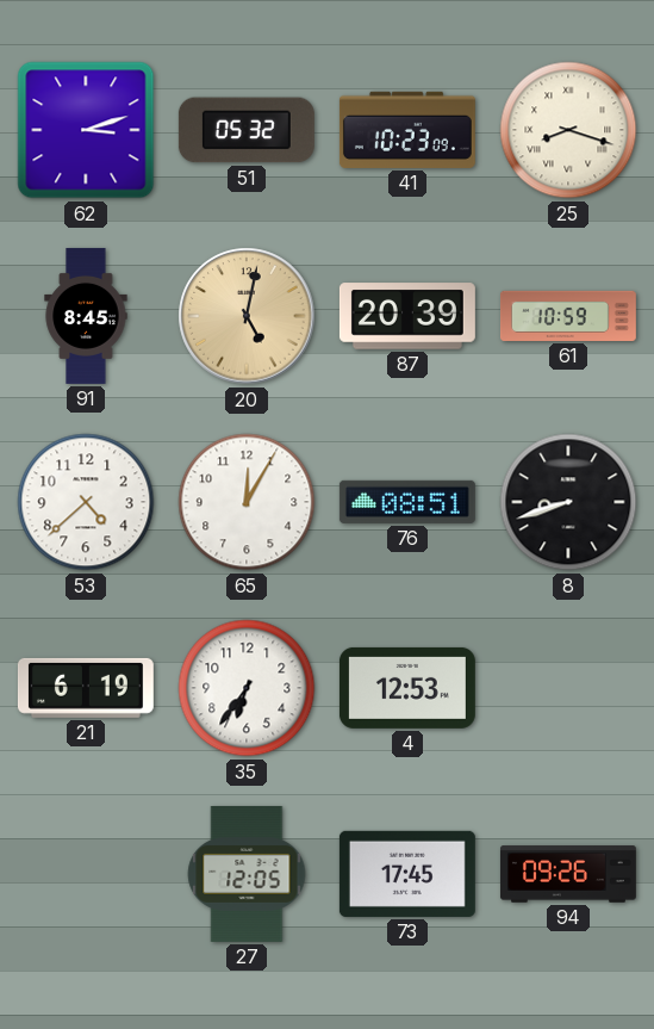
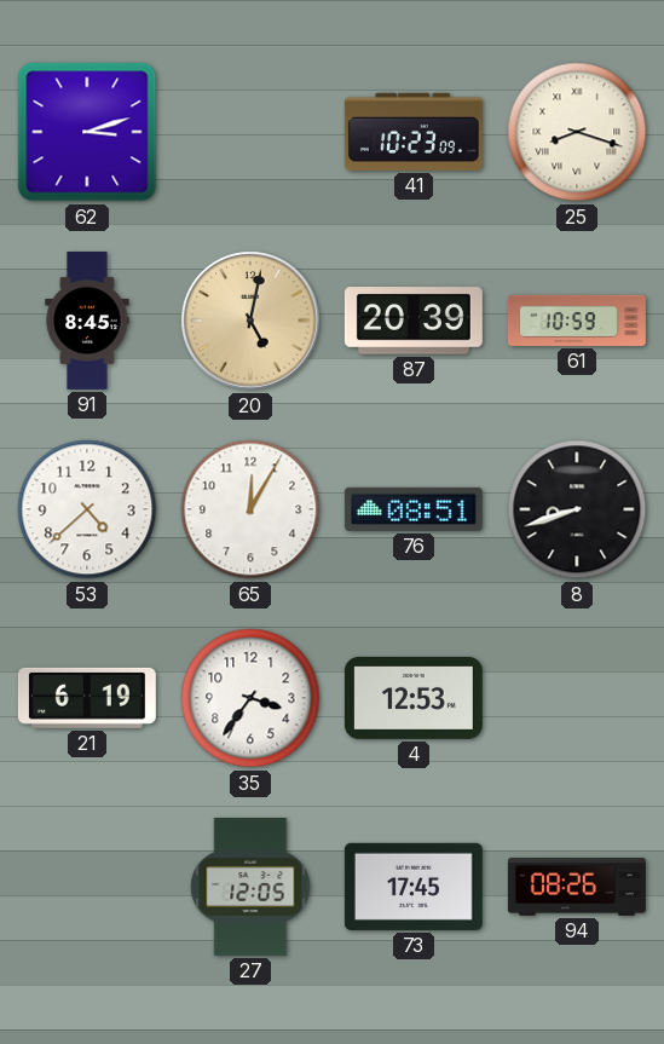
51: 05:32 -> none
35: 6:36 -> 3:36
94: 09:26 -> 08:26
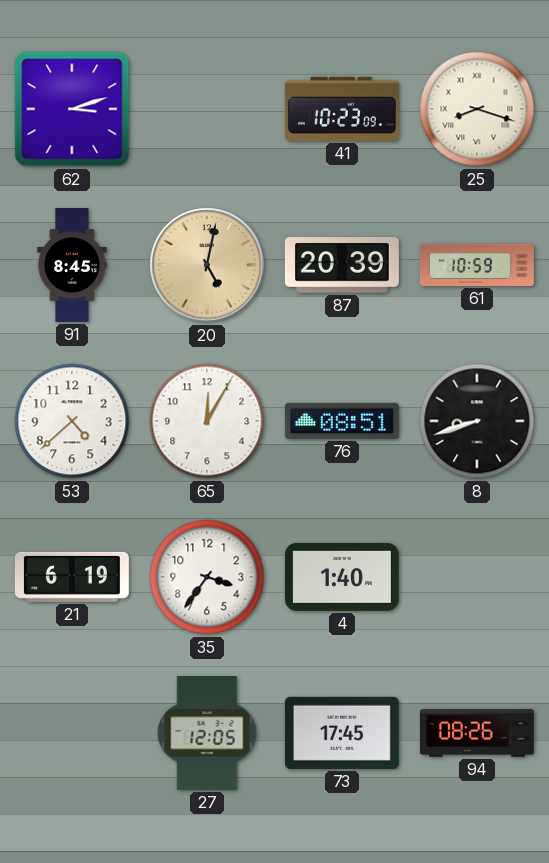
4: 12:53 -> 1:40
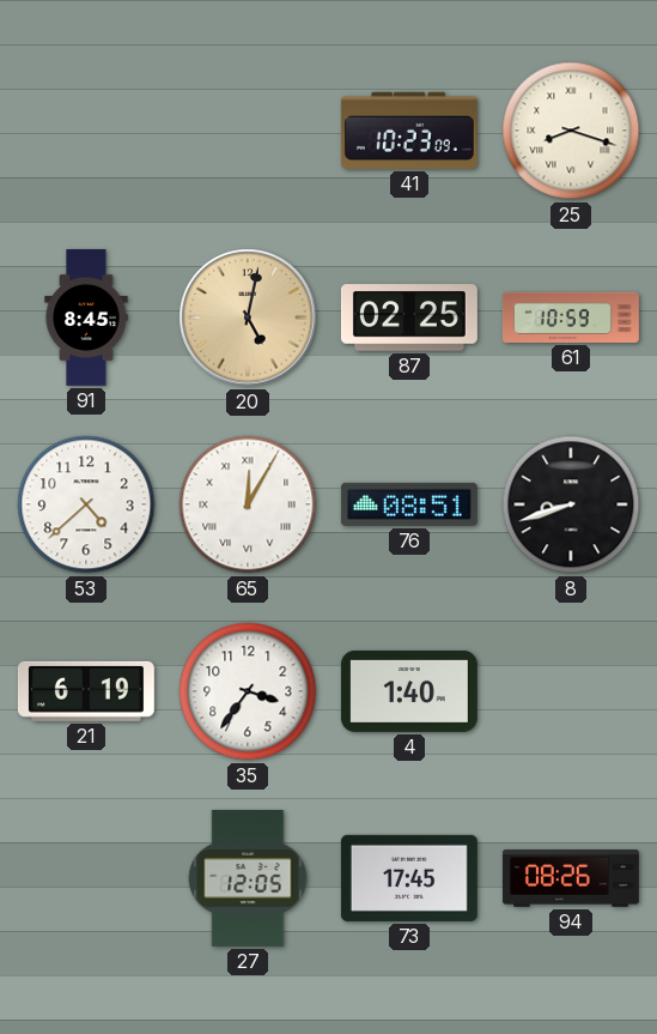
62: 3:12 -> none
87: 20:39 -> 02:25
65 numerals: Arabic -> Roman
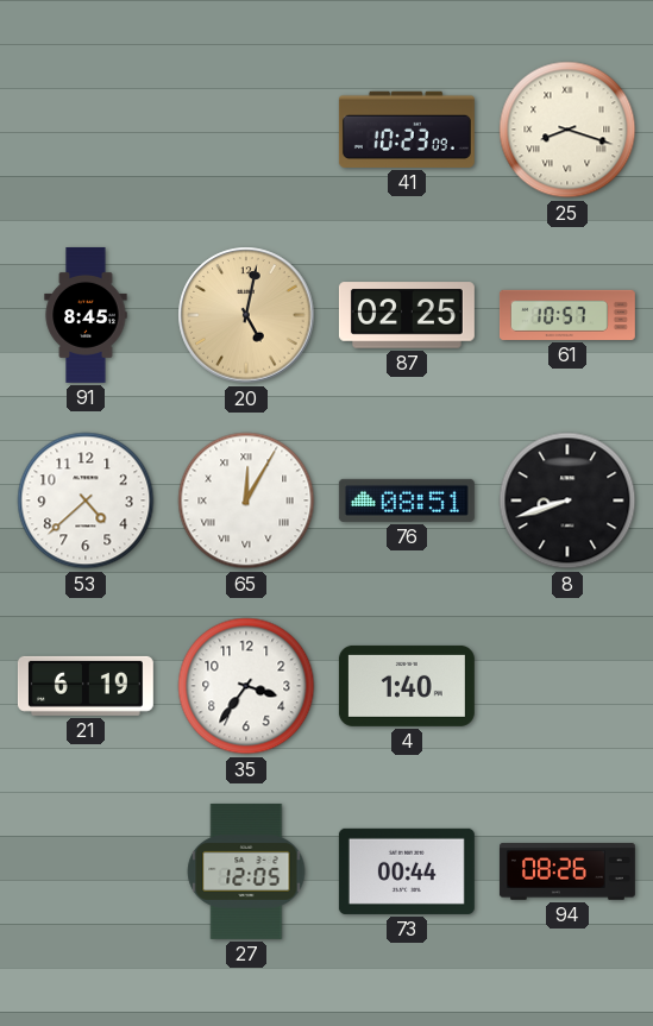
61: 10:59 -> 10:57
73: 17:45 -> 00:44
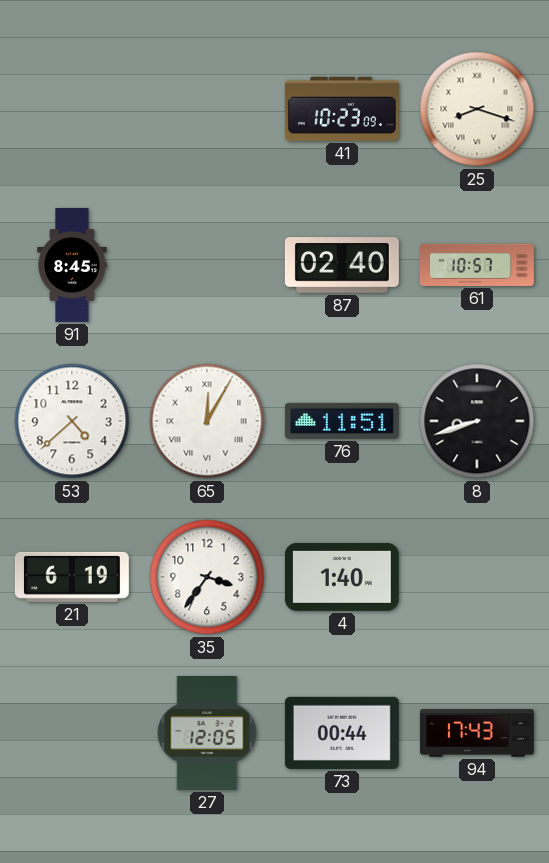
20: 5:02 -> none
87: 02:25 -> 02:40
76: 08:51 -> 11:51
94: 08:26 -> 17:43
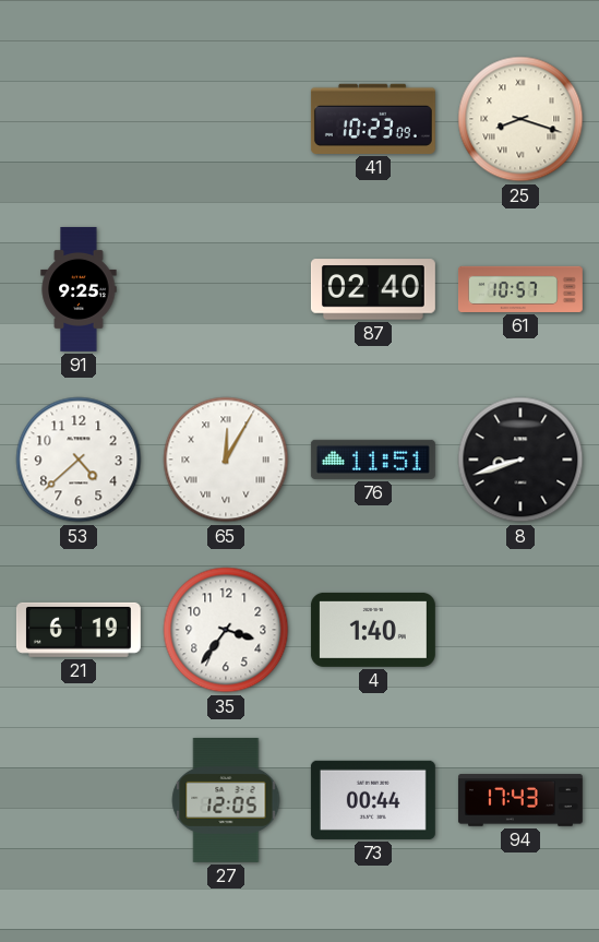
91: 8:45 -> 9:25
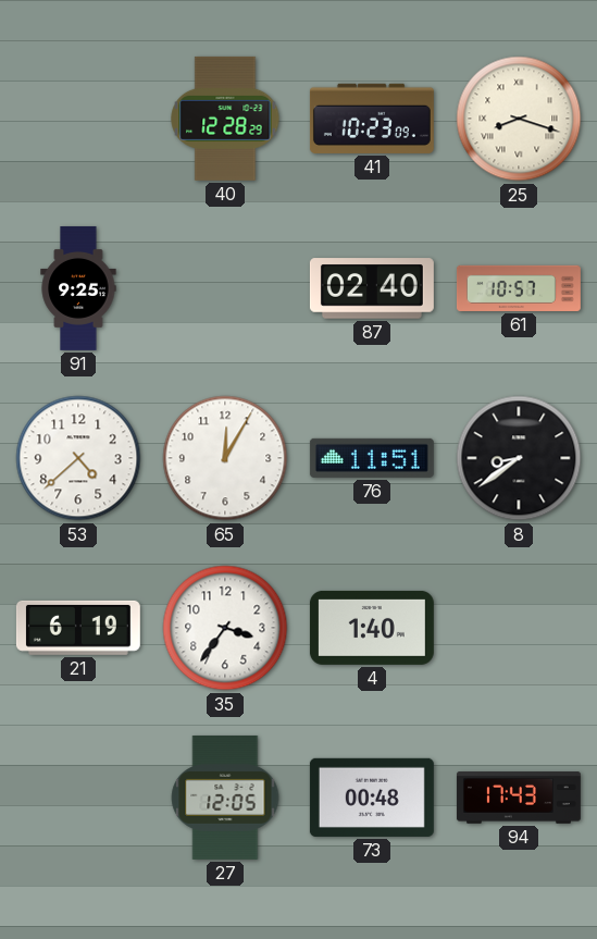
40: none -> 12:28
65 numerals: Roman -> Arabic
8: 8:42 -> 8:39
73: 00:44 -> 00:48
